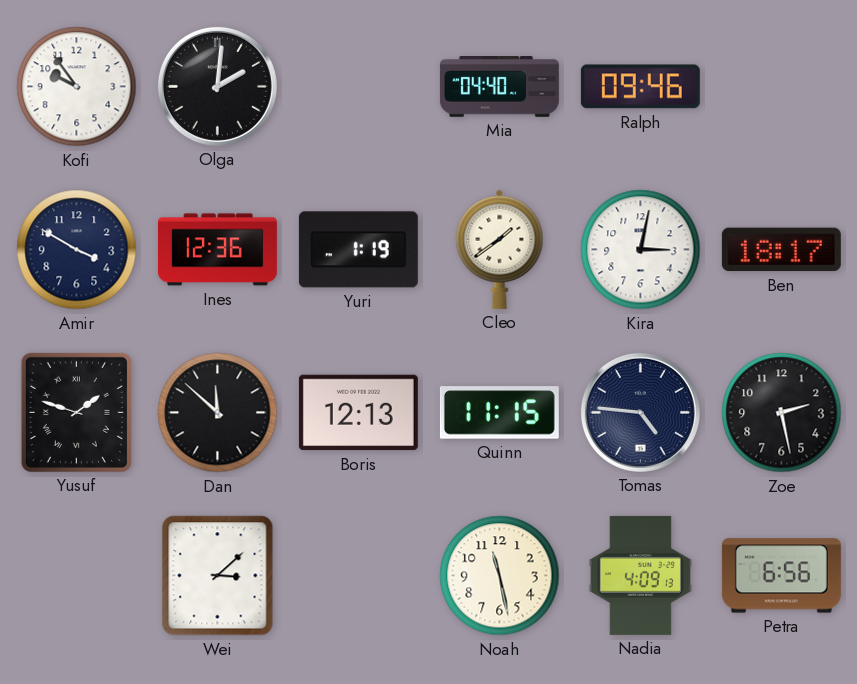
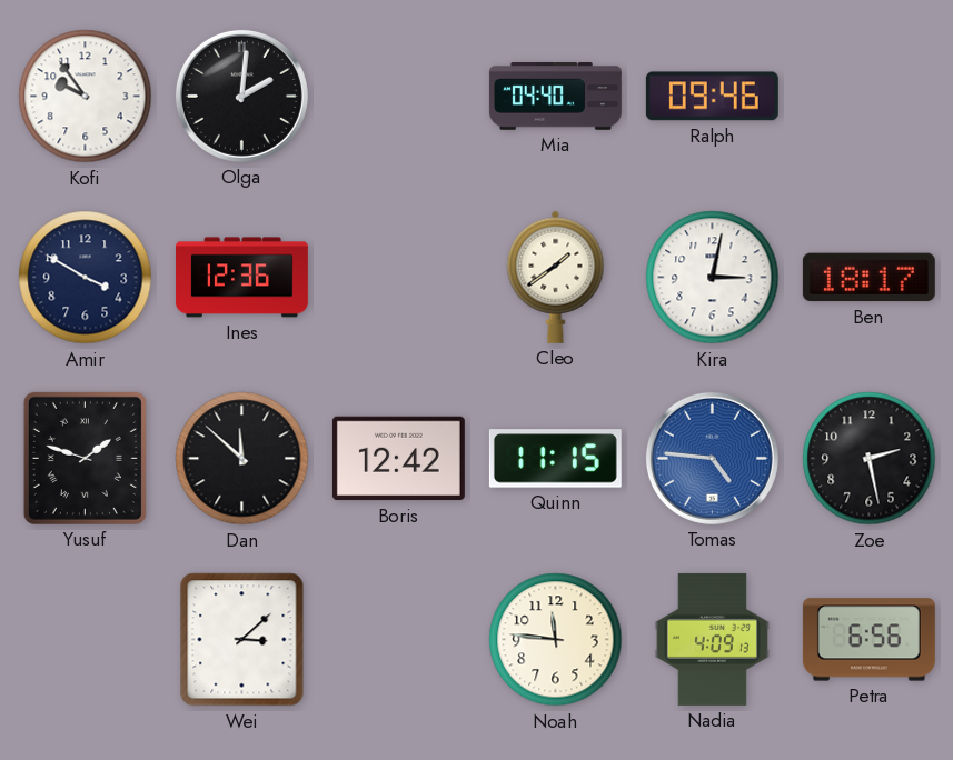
Yuri: 1:19 -> none
Boris: 12:13 -> 12:42
Tomas dial: navy -> blue
Noah: 11:28 -> 11:46
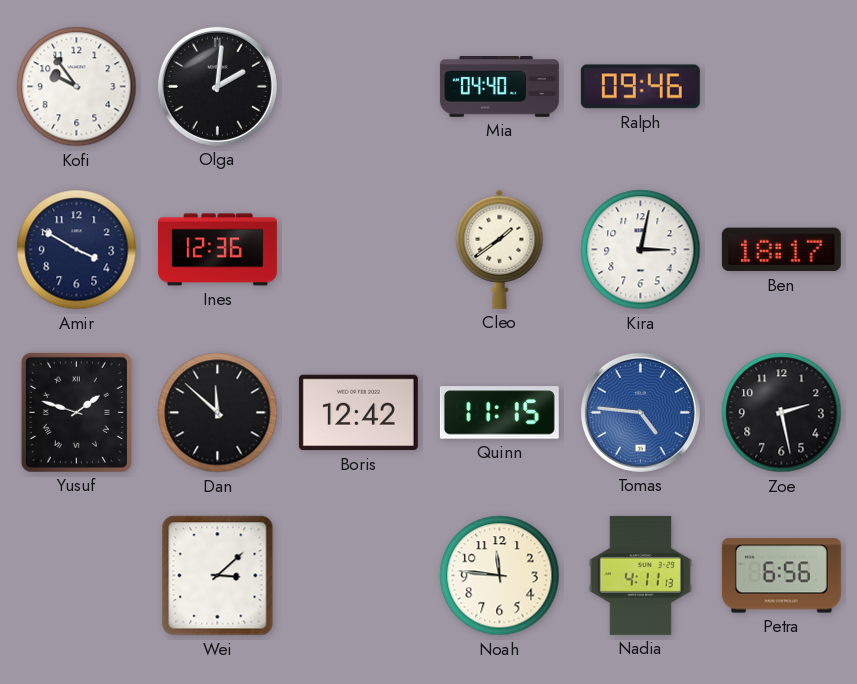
Nadia: 4:09 -> 4:11
